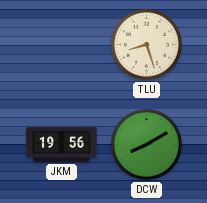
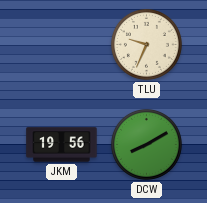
TLU: 8:27 -> 9:34
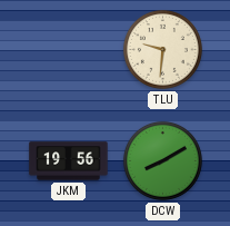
TLU: 9:34 -> 9:31
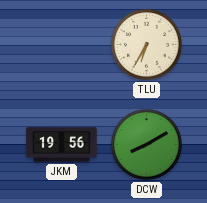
TLU: 9:31 -> 6:35
